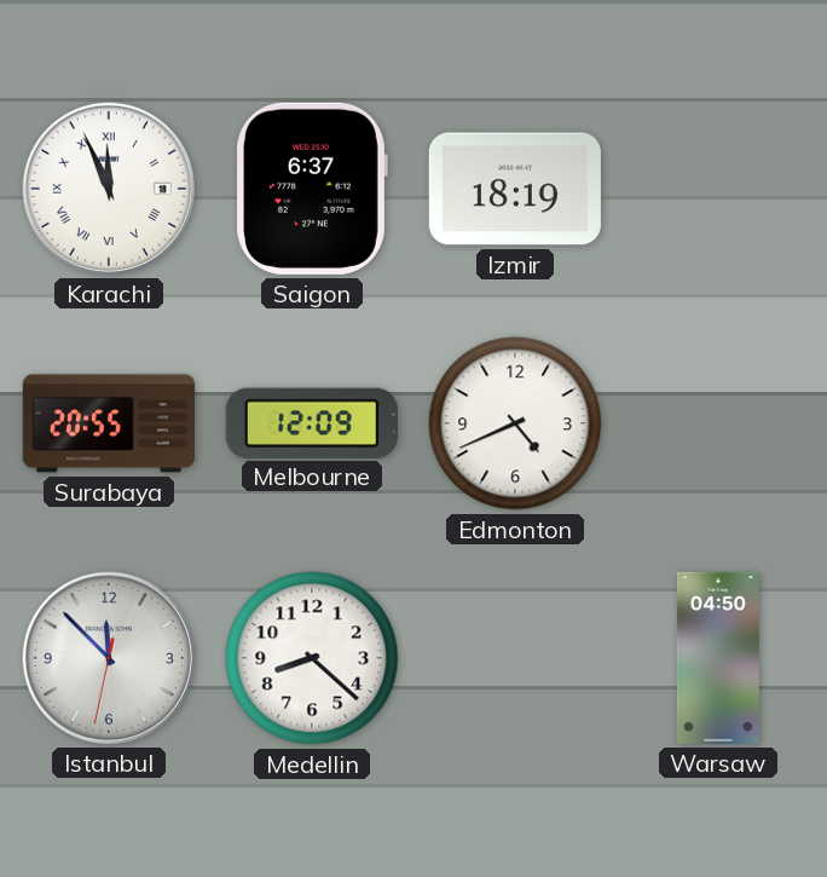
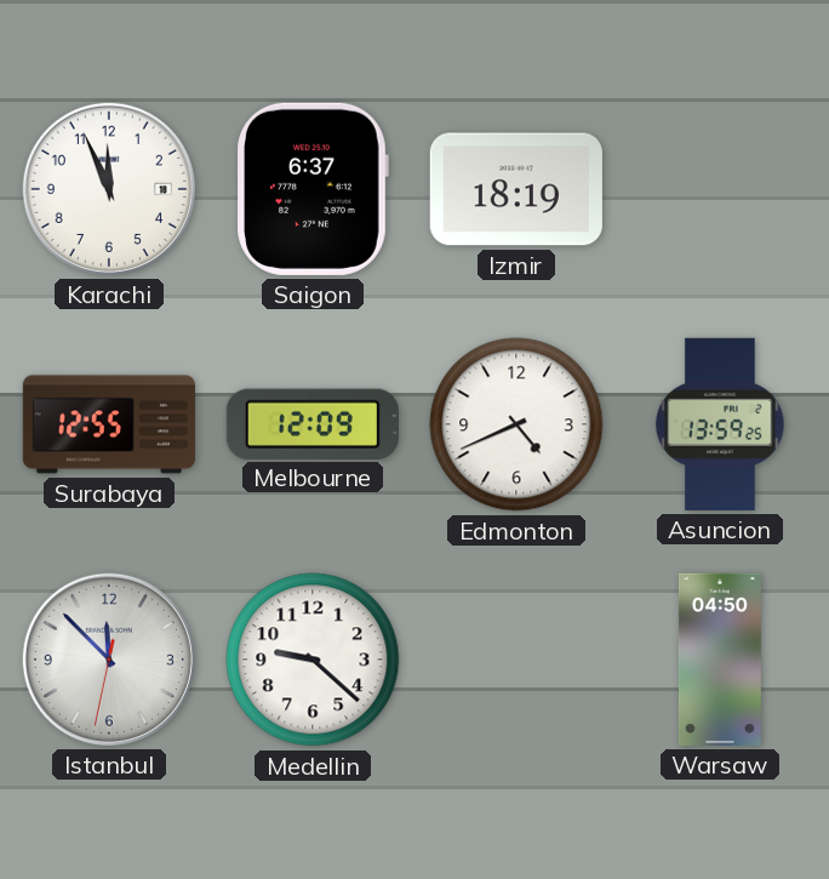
Karachi numerals: Roman -> Arabic
Surabaya: 20:55 -> 12:55
Asuncion: none -> 13:59
Medellin: 8:22 -> 9:22
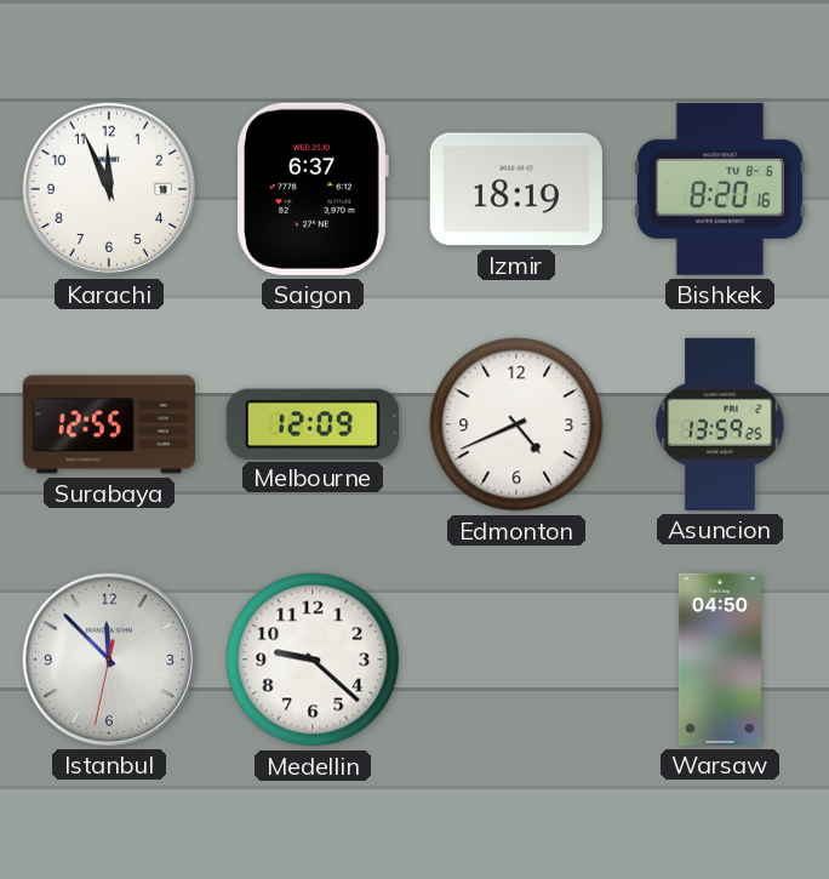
Bishkek: none -> 8:20
